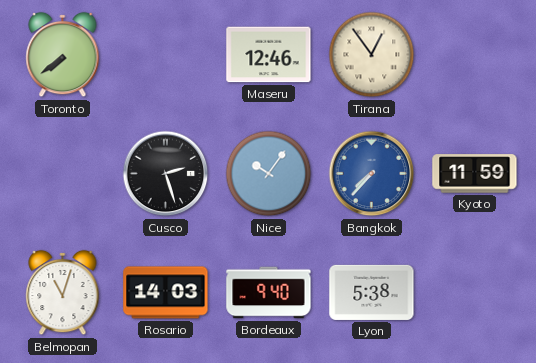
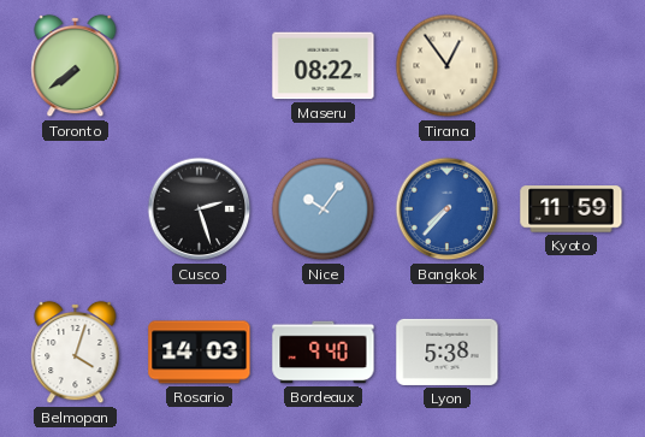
Maseru: 12:46 -> 08:22
Belmopan: 11:03 -> 4:03
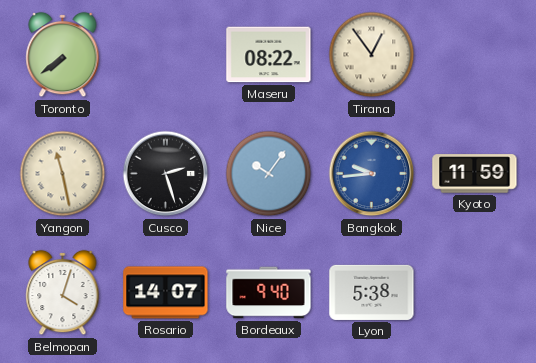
Yangon: none -> 11:28
Bangkok: 7:37 -> 9:44
Rosario: 14:03 -> 14:07
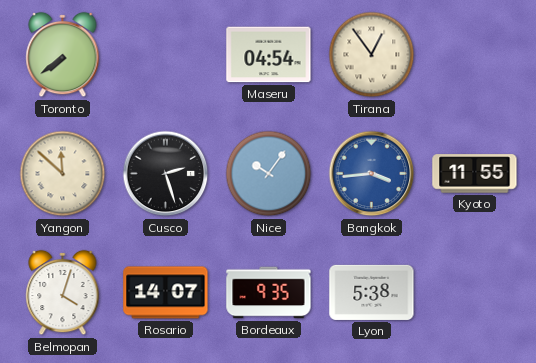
Maseru: 08:22 -> 04:54
Yangon: 11:28 -> 11:52
Bangkok: 9:44 -> 3:44
Kyoto: 11:59 -> 11:55
Bordeaux: 9:40 -> 9:35
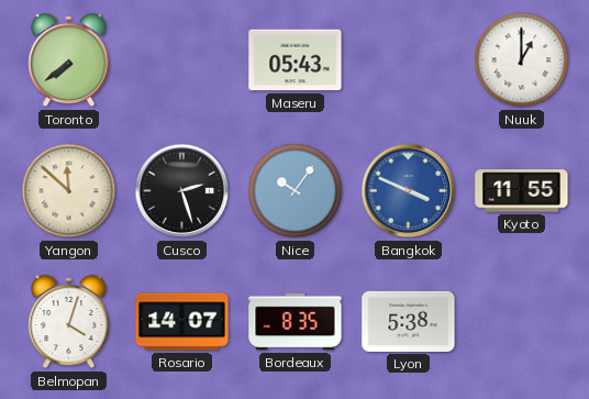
Maseru: 04:54 -> 05:43
Tirana: 12:54 -> none
Nuuk: none -> 1:00
Bangkok: 3:44 -> 3:49
Bordeaux: 9:35 -> 8:35
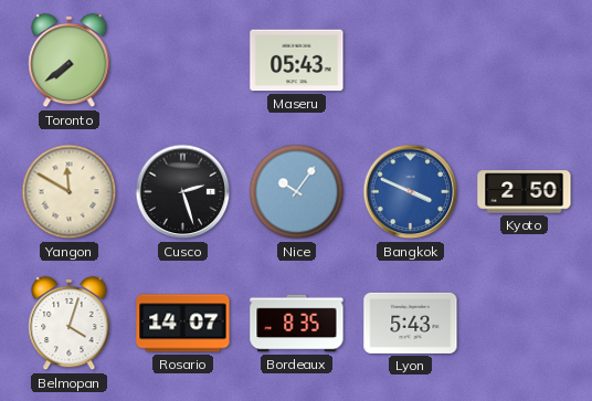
Nuuk: 1:00 -> none
Yangon: 11:52 -> 11:50
Kyoto: 11:55 -> 2:50
Lyon: 5:38 -> 5:43
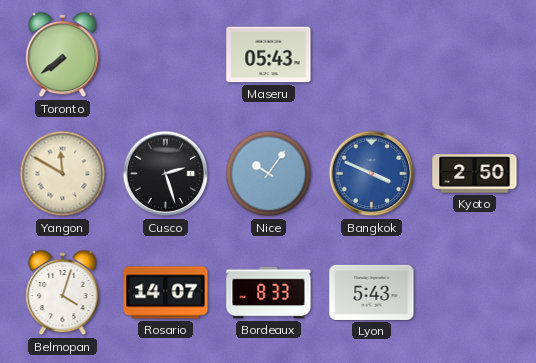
Bordeaux: 8:35 -> 8:33
